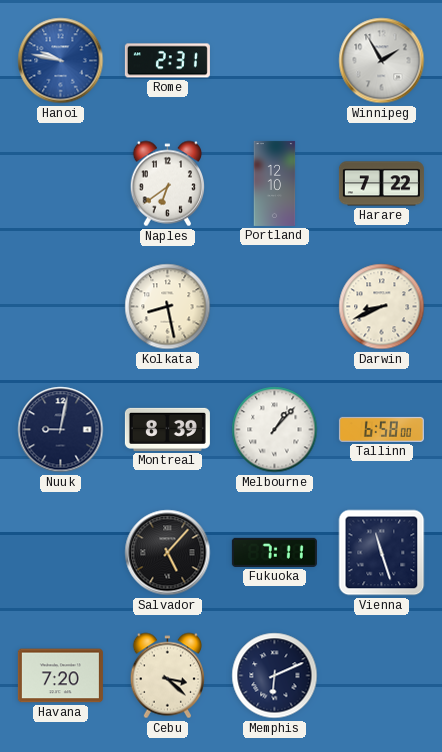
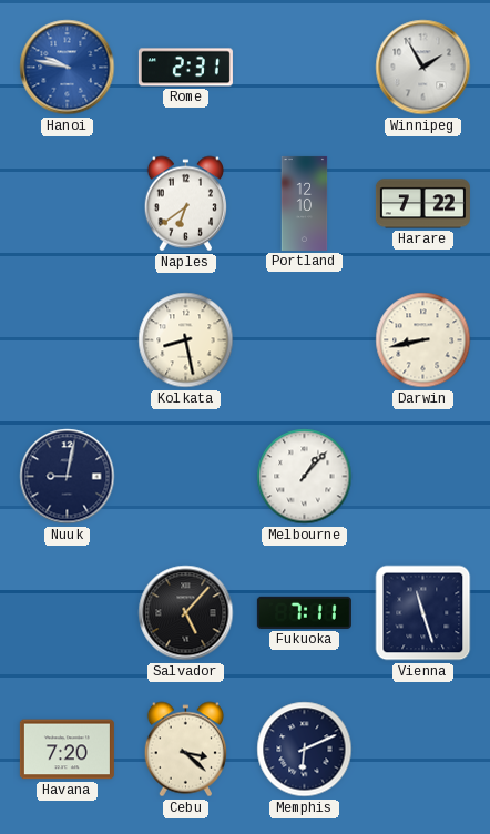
Darwin: 8:41 -> 8:43
Montreal: 8:39 -> none
Tallinn: 6:58 -> none
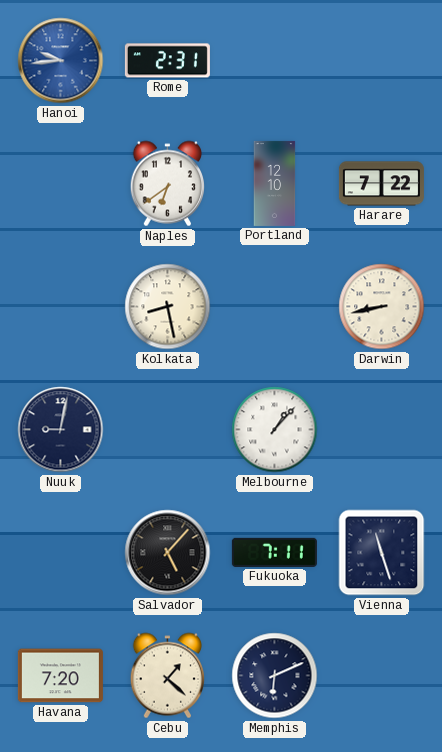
Hanoi: 9:47 -> 9:44
Winnipeg: 1:55 -> none
Cebu: 3:22 -> 1:22
